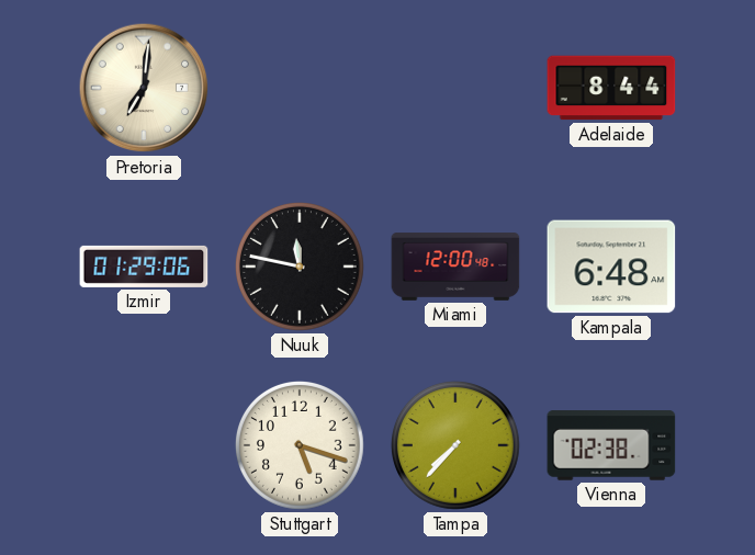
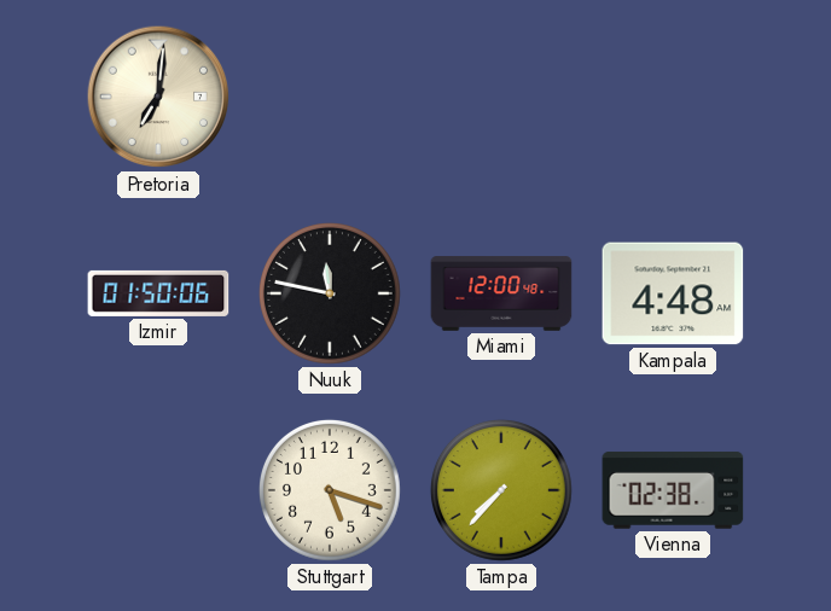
Adelaide: 8:44 -> none
Izmir: 01:29 -> 01:50
Kampala: 6:48 -> 4:48
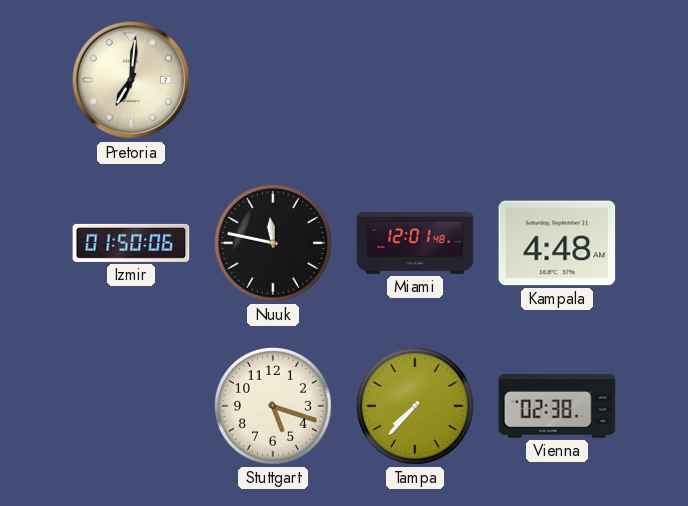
Miami: 12:00 -> 12:01
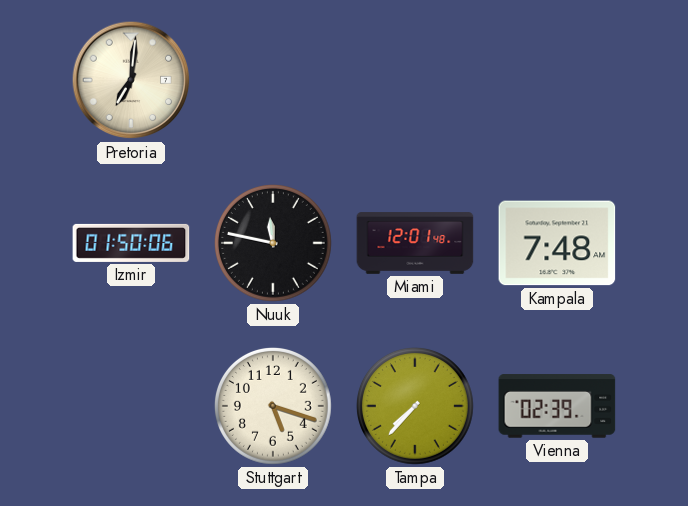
Kampala: 4:48 -> 7:48
Vienna: 02:38 -> 02:39
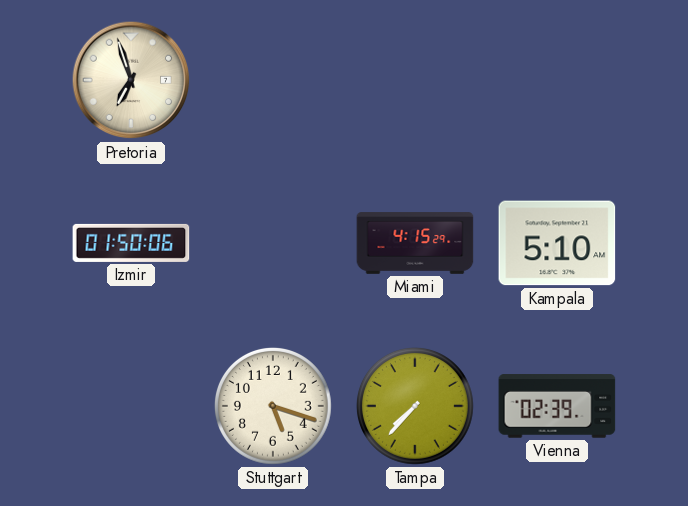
Pretoria: 7:01 -> 6:57
Nuuk: 11:47 -> none
Miami: 12:01 -> 4:15
Kampala: 7:48 -> 5:10
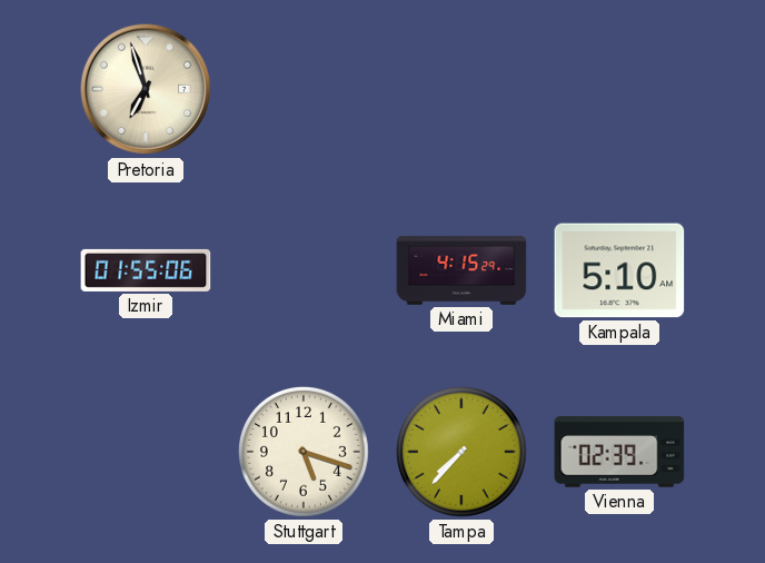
Izmir: 01:50 -> 01:55
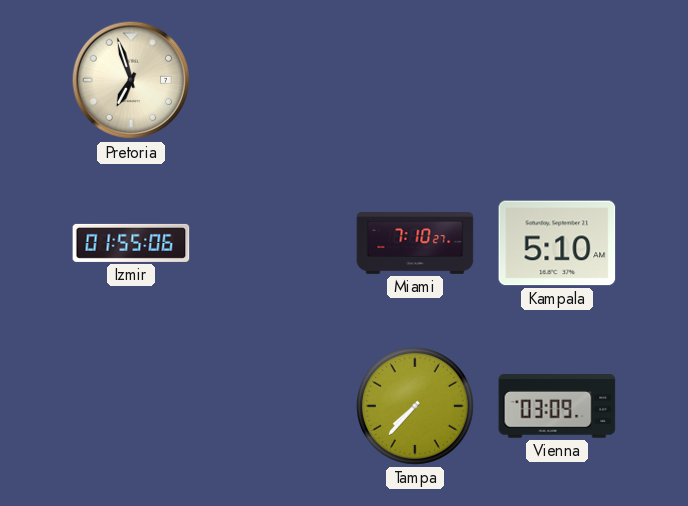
Miami: 4:15 -> 7:10
Stuttgart: 5:18 -> none
Vienna: 02:39 -> 03:09
